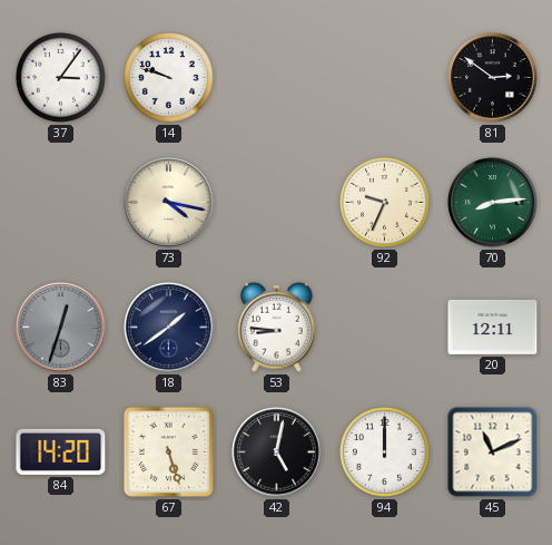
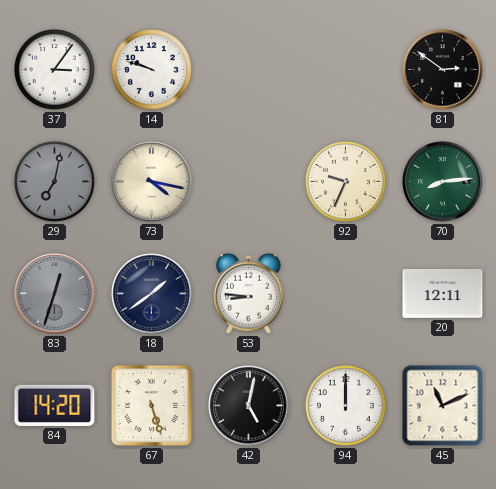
29: none -> 7:02
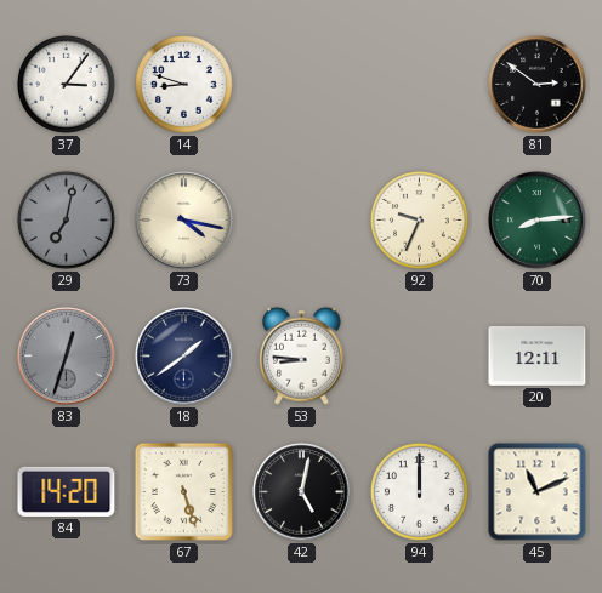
14: 9:48 -> 8:48
